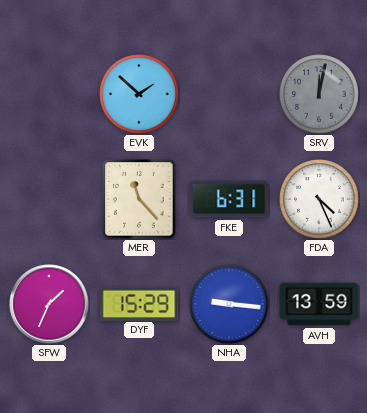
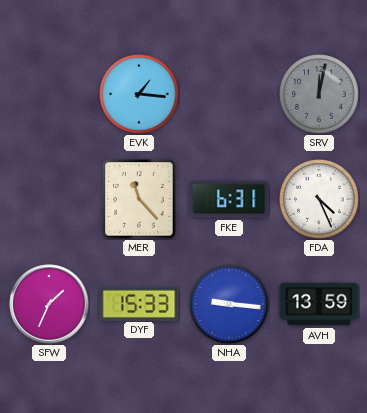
EVK: 1:52 -> 1:16
DYF: 15:29 -> 15:33
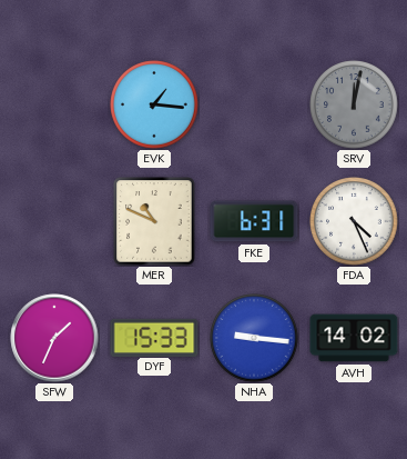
MER: 11:23 -> 10:49
AVH: 13:59 -> 14:02
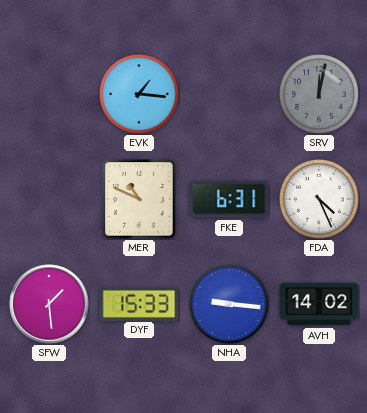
SFW: 1:34 -> 1:29
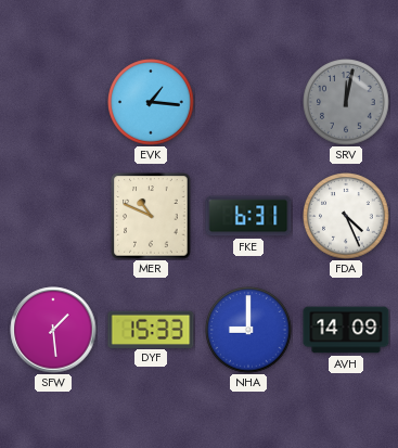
NHA: 9:16 -> 9:00
AVH: 14:02 -> 14:09
